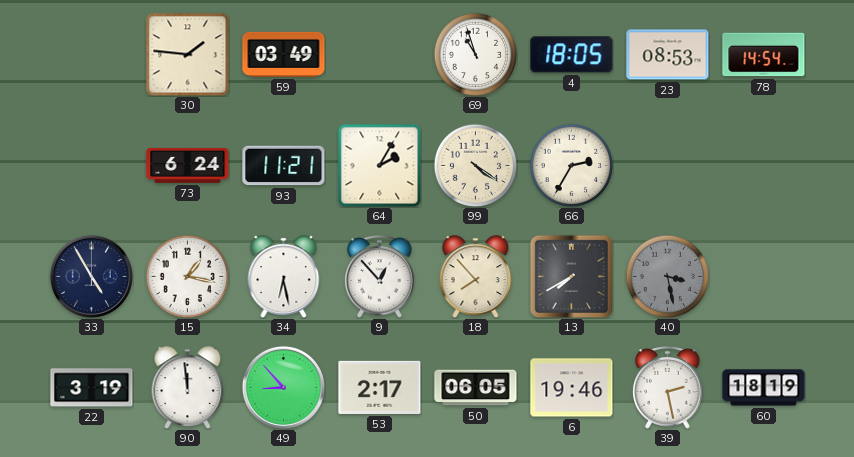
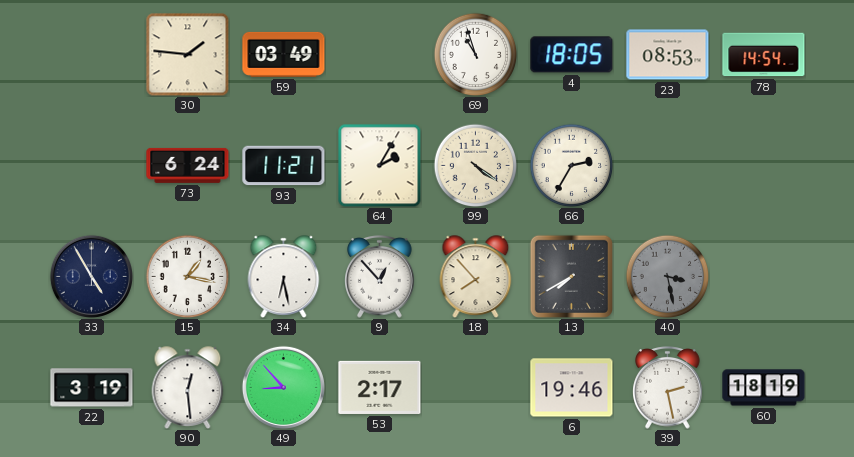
90: 11:59 -> 12:29
50: 06:05 -> none
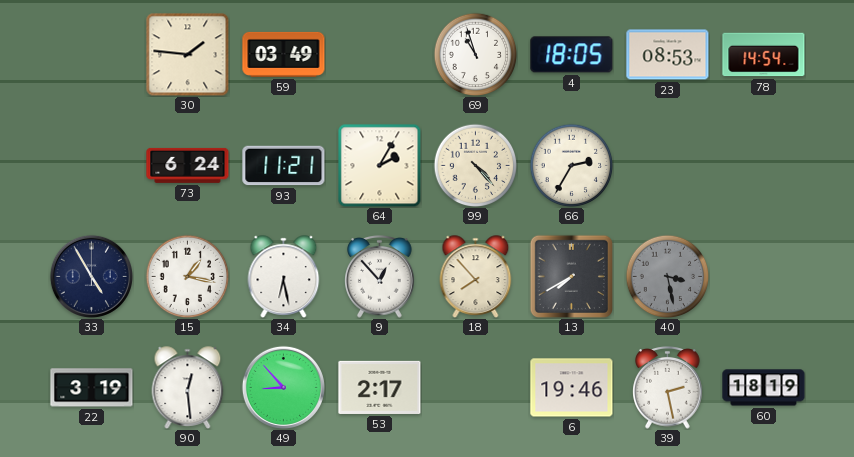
99: 4:21 -> 4:23
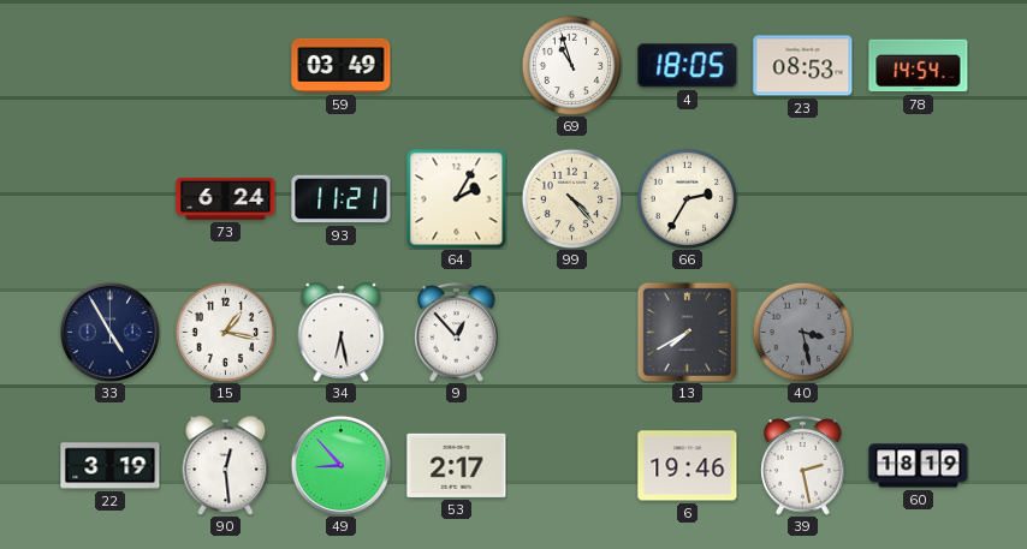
30: 1:46 -> none
18: 7:53 -> none
